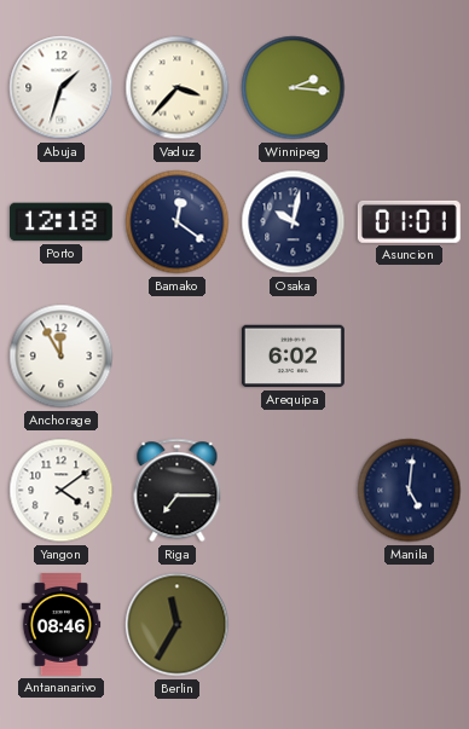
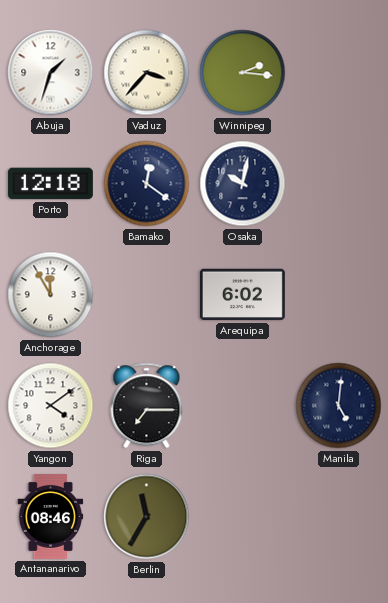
Asuncion: 01:01 -> none
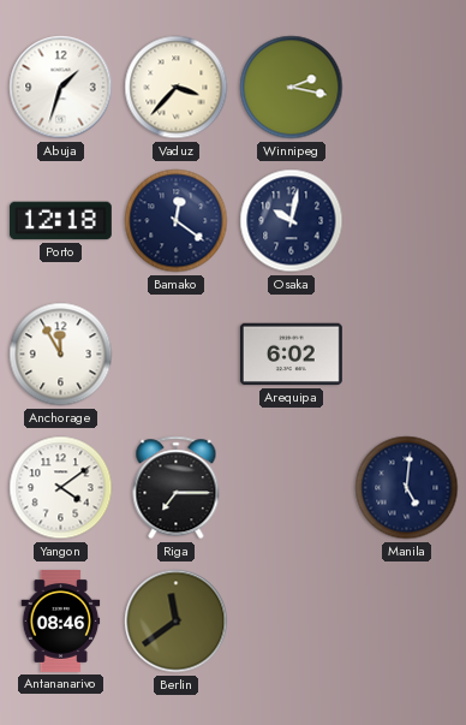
Winnipeg: 2:16 -> 2:17
Berlin: 11:35 -> 11:39
